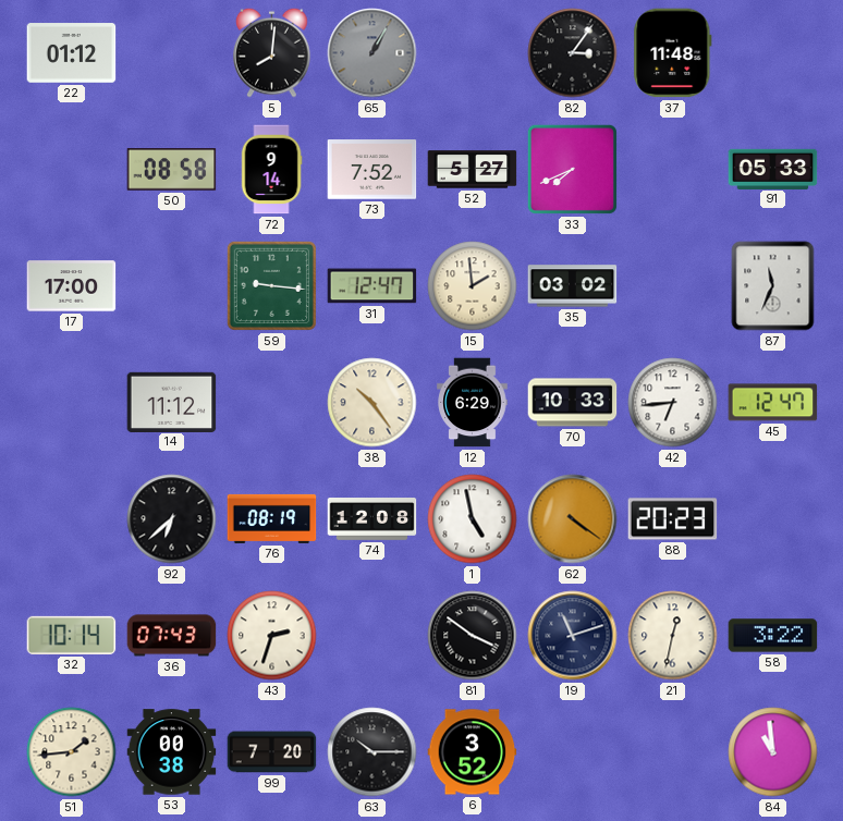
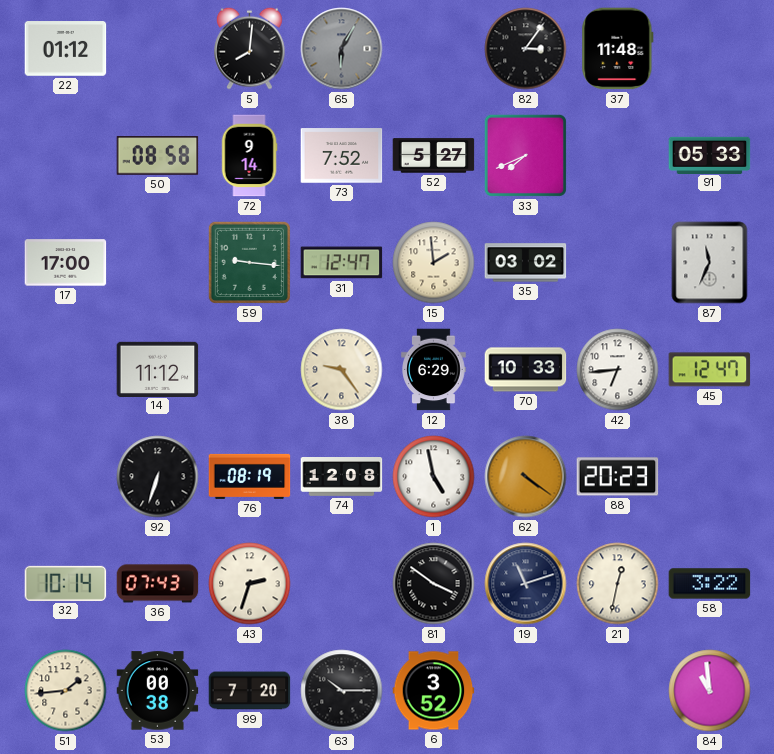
65: 1:05 -> 6:05
38: 10:24 -> 9:24
92: 6:38 -> 6:33
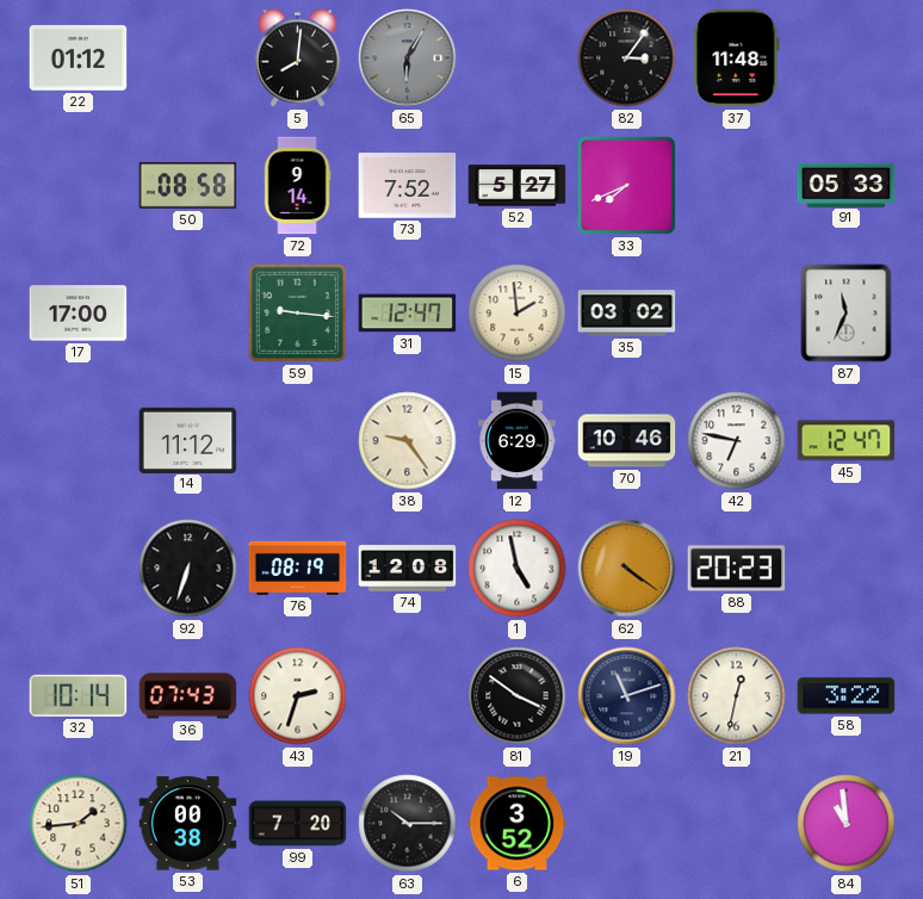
70: 10:33 -> 10:46
42: 6:44 -> 6:47
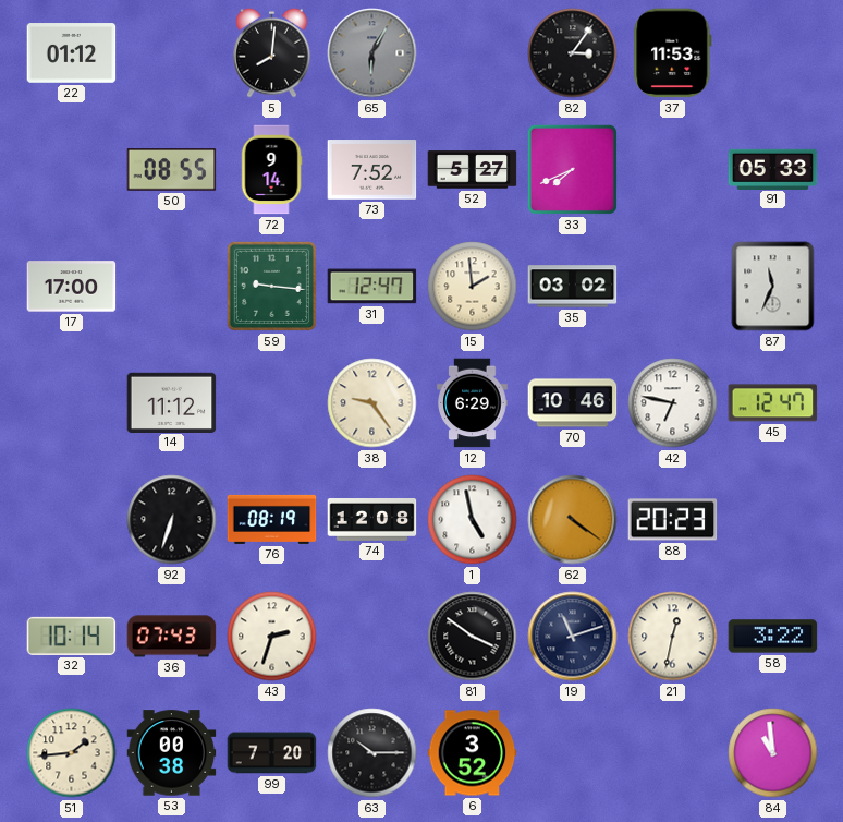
37: 11:48 -> 11:53
50: 08:58 -> 08:55
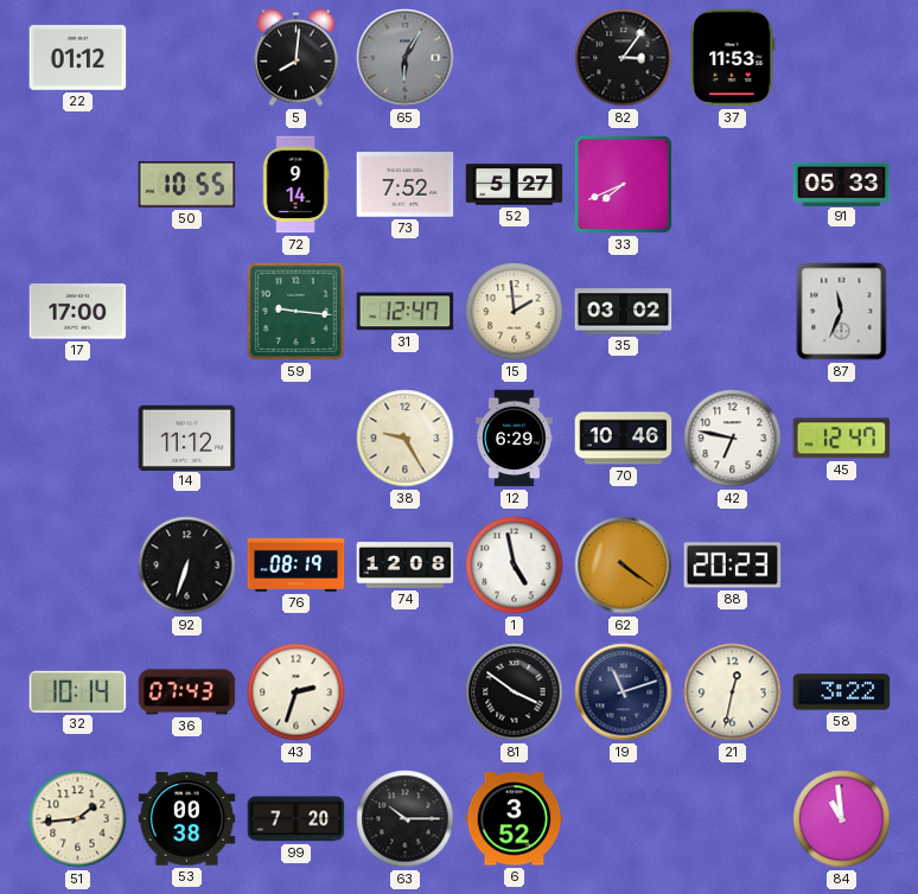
50: 08:55 -> 10:55
38: 9:24 -> 9:25
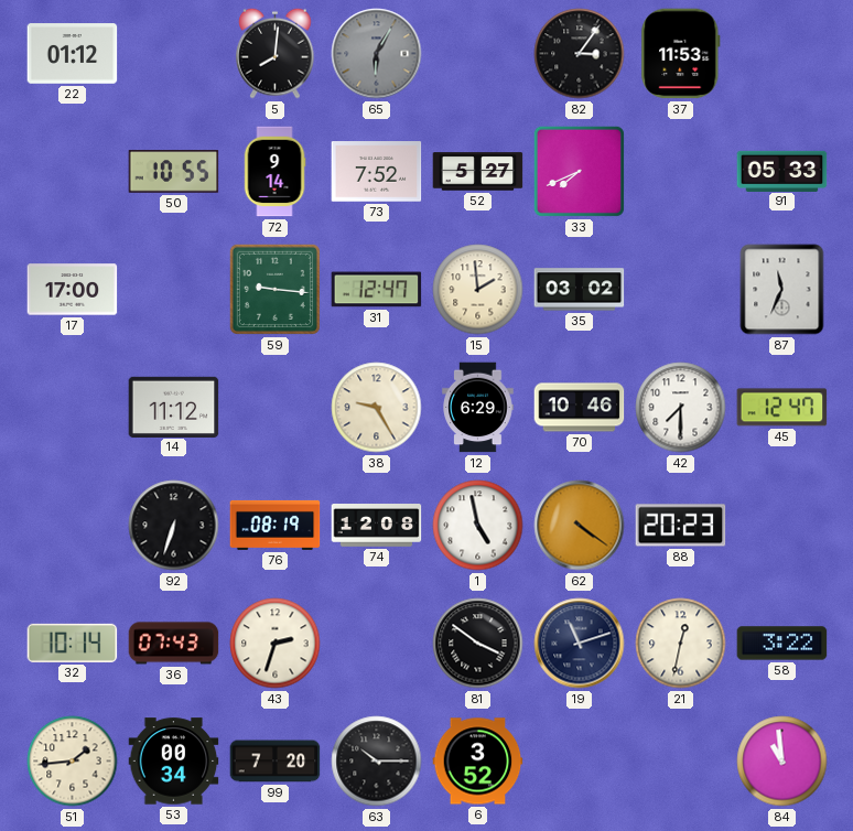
42: 6:47 -> 7:30
53: 00:38 -> 00:34
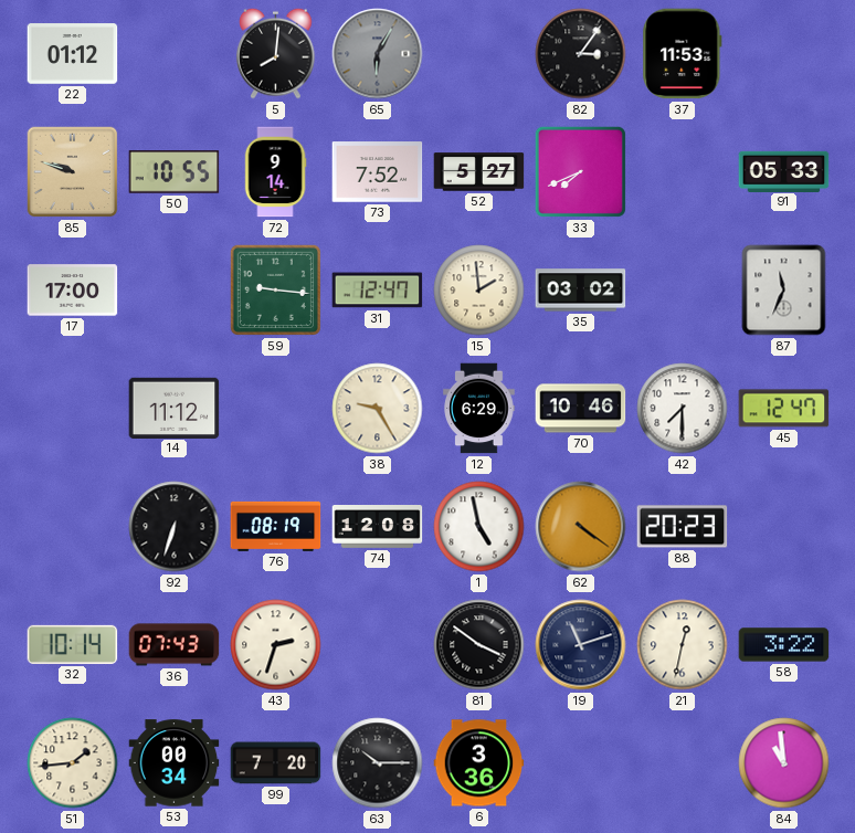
85: none -> 9:48
6: 3:52 -> 3:36
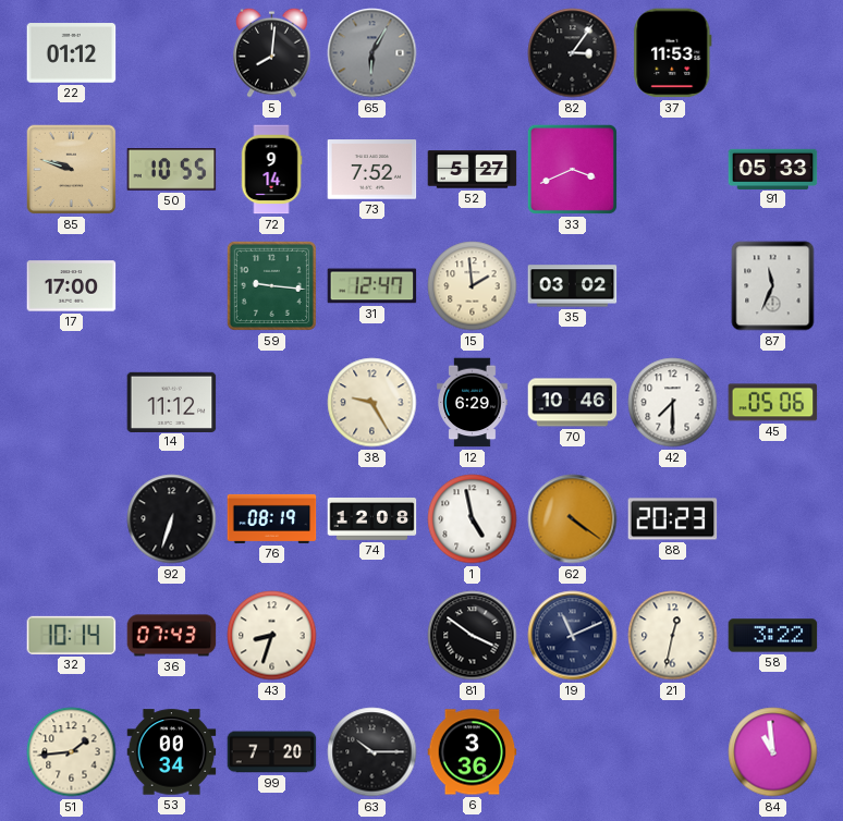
33: 7:41 -> 3:41
45: 12:47 -> 05:06
43: 2:33 -> 8:33
19: 11:12 -> 11:11
